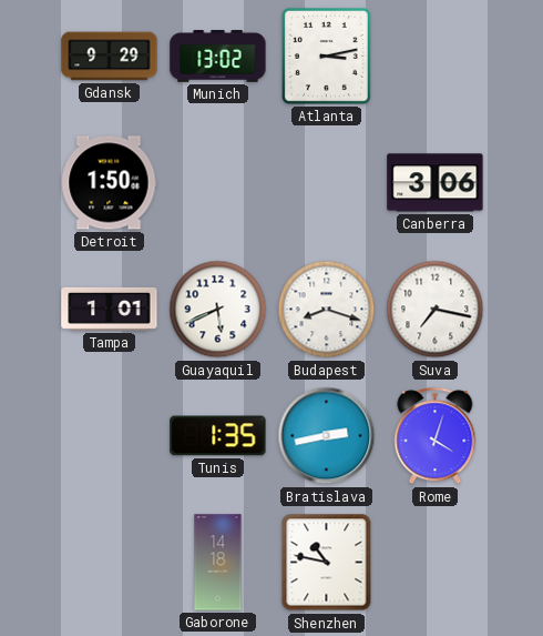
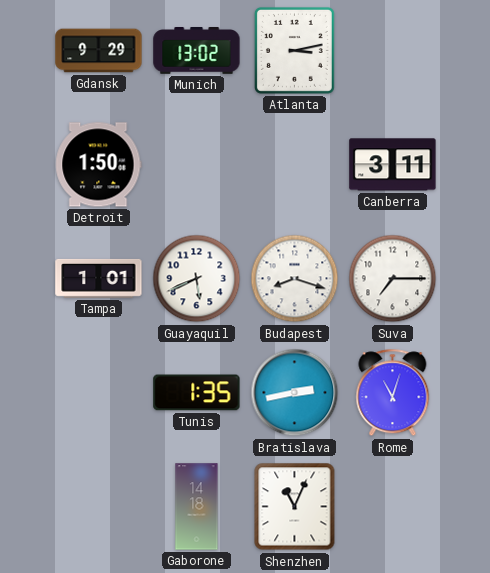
Canberra: 3:06 -> 3:11
Suva: 7:17 -> 7:15
Rome: 4:03 -> 11:03
Shenzhen: 10:47 -> 11:04
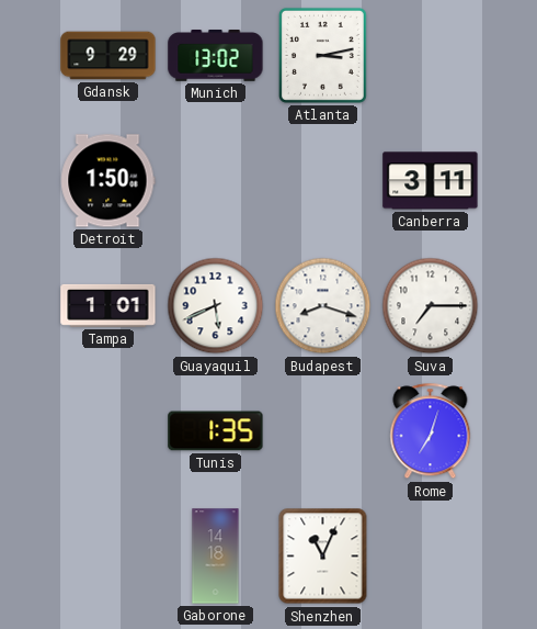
Bratislava: 2:43 -> none
Rome: 11:03 -> 7:03
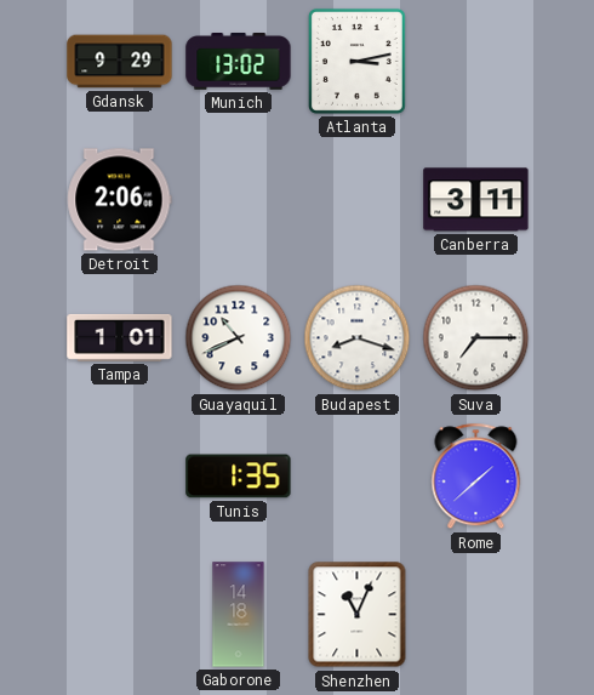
Detroit: 1:50 -> 2:06
Guayaquil: 5:41 -> 10:41
Rome: 7:03 -> 1:38
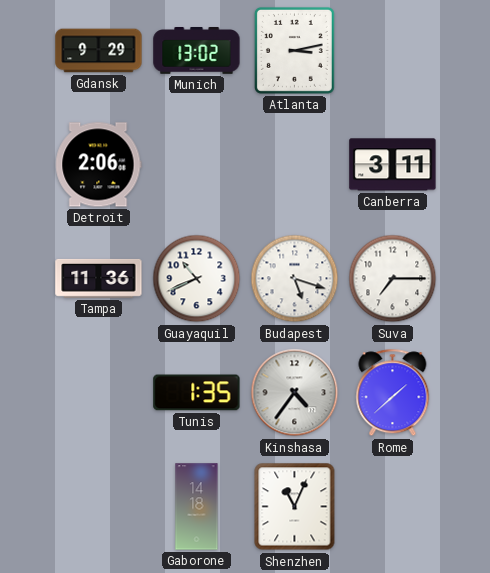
Tampa: 1:01 -> 11:36
Budapest: 8:18 -> 5:18
Kinshasa: none -> 4:36
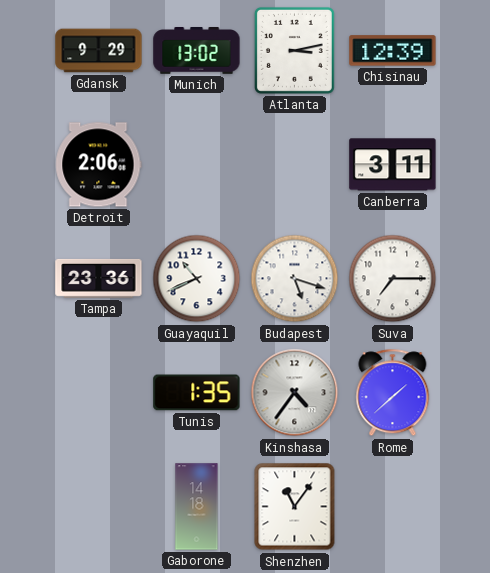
Chisinau: none -> 12:39
Tampa: 11:36 -> 23:36
Shenzhen: 11:04 -> 11:06
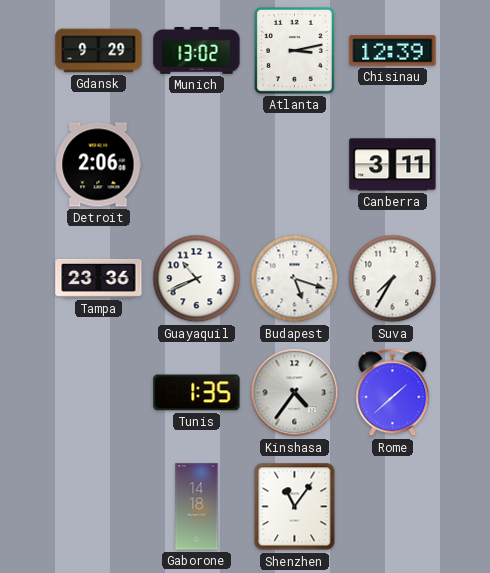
Suva: 7:15 -> 7:35
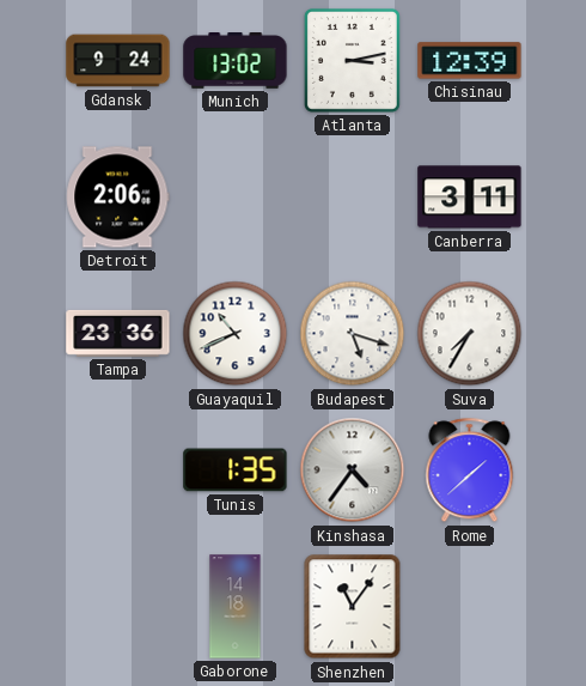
Gdansk: 9:29 -> 9:24
